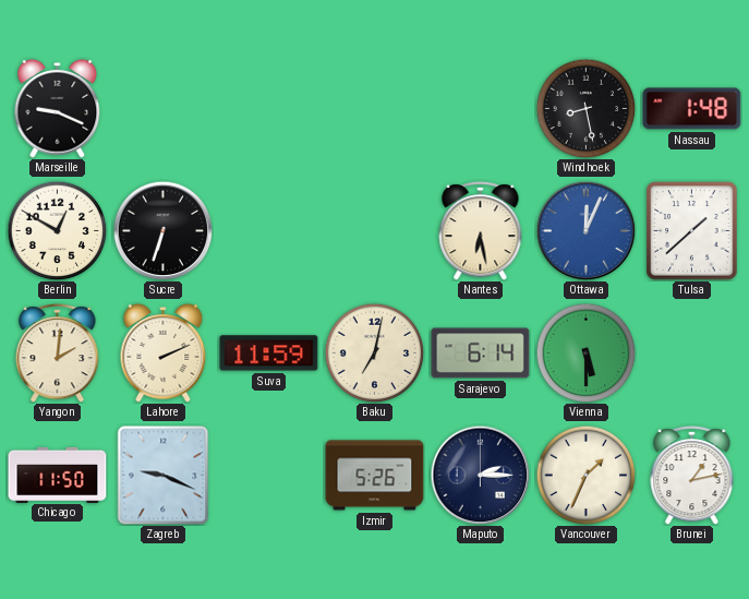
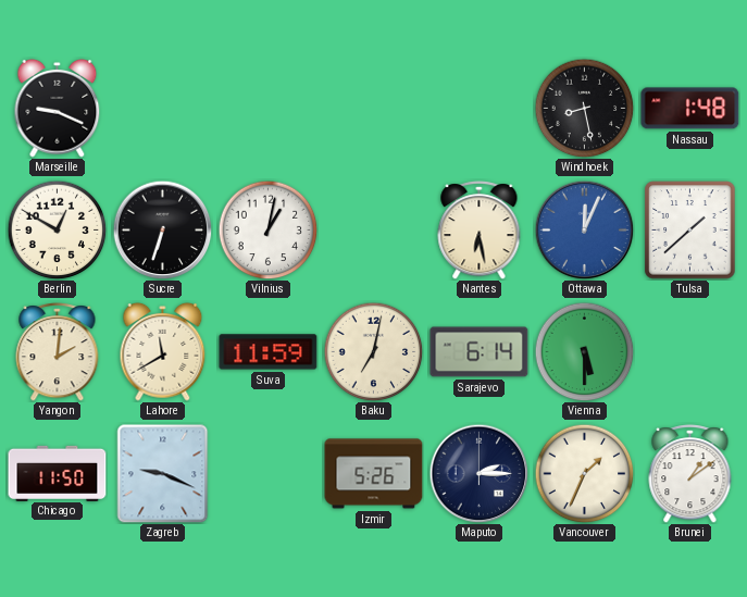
Vilnius: none -> 1:02
Lahore: 2:11 -> 11:40
Brunei: 1:13 -> 1:09
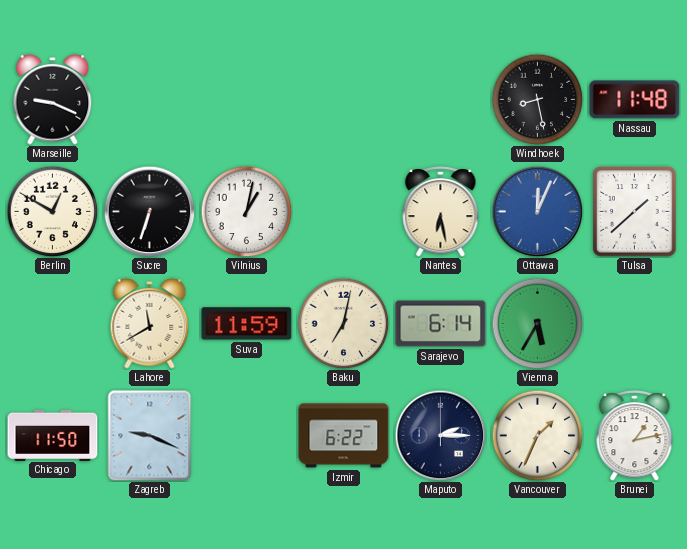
Nassau: 1:48 -> 11:48
Yangon: 2:01 -> none
Vienna: 5:30 -> 5:35
Izmir: 5:26 -> 6:22
Brunei: 1:09 -> 1:13
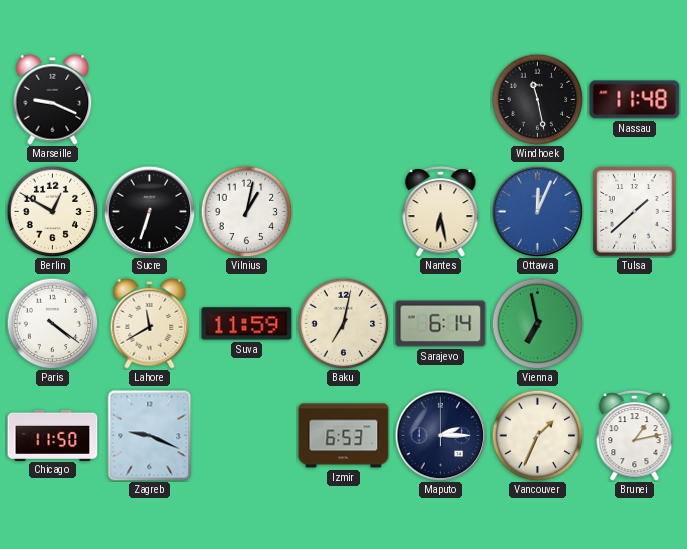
Windhoek: 8:28 -> 11:28
Paris: none -> 4:21
Vienna: 5:35 -> 6:58
Izmir: 6:22 -> 6:53
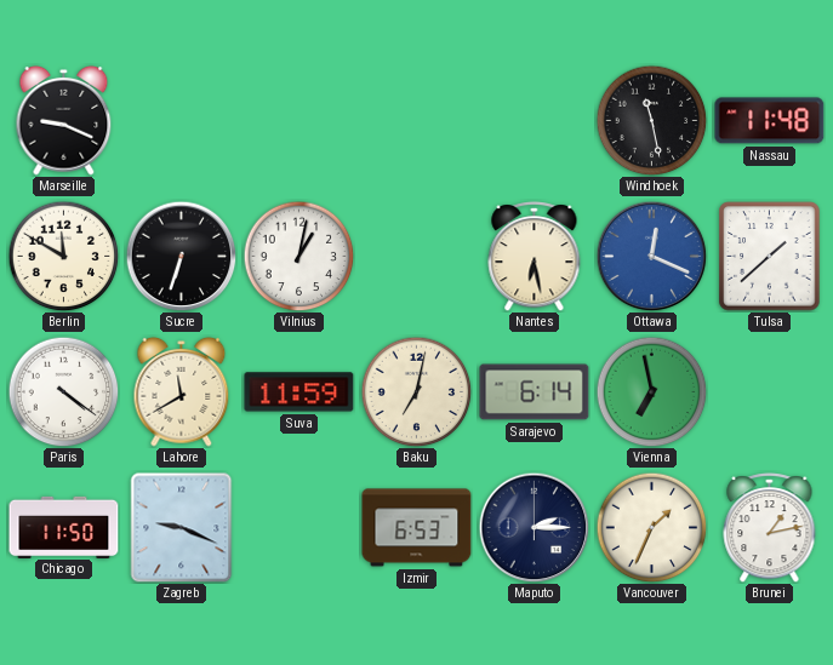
Berlin: 12:50 -> 11:50
Ottawa: 12:04 -> 12:19
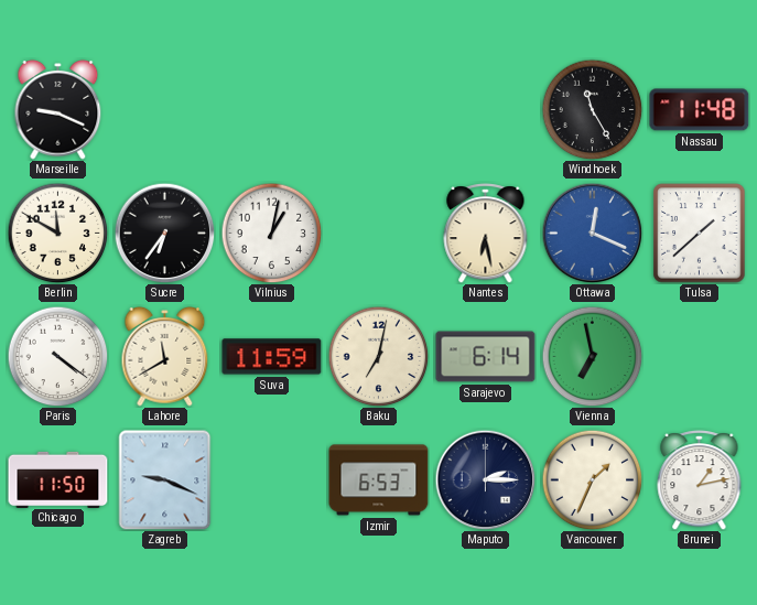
Windhoek: 11:28 -> 11:25
Sucre: 6:33 -> 6:36
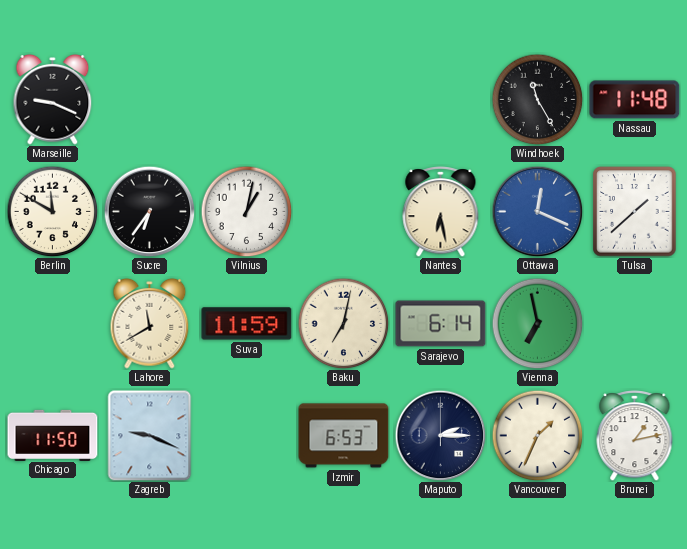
Paris: 4:21 -> none
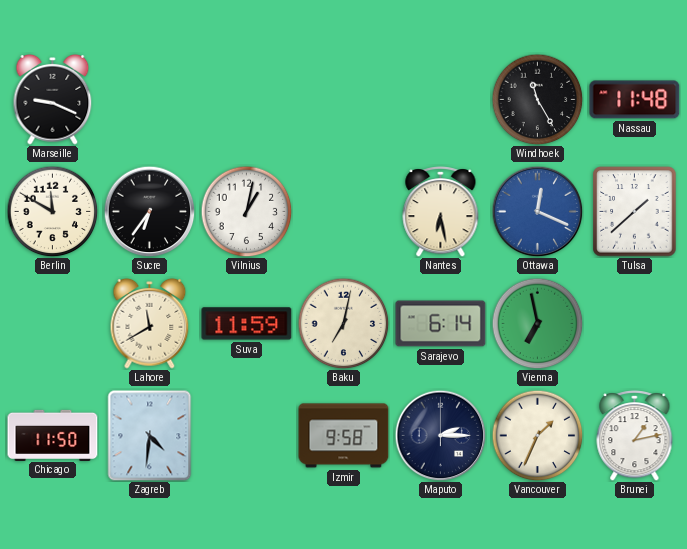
Zagreb: 9:19 -> 4:31
Izmir: 6:53 -> 9:58
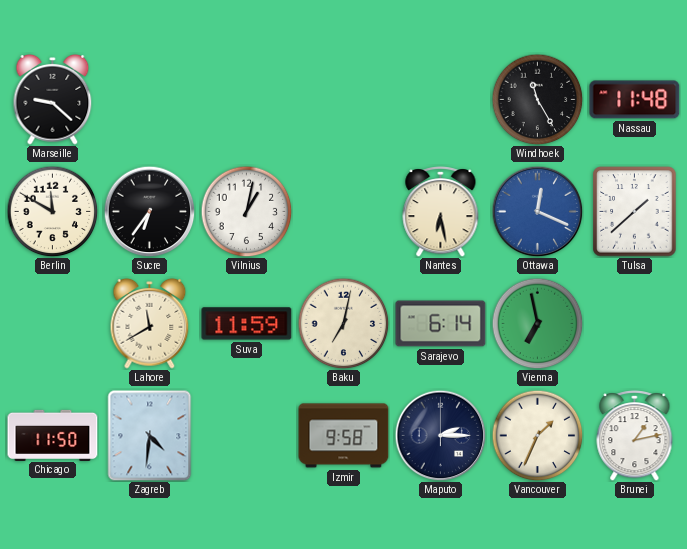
Marseille: 9:19 -> 9:22
